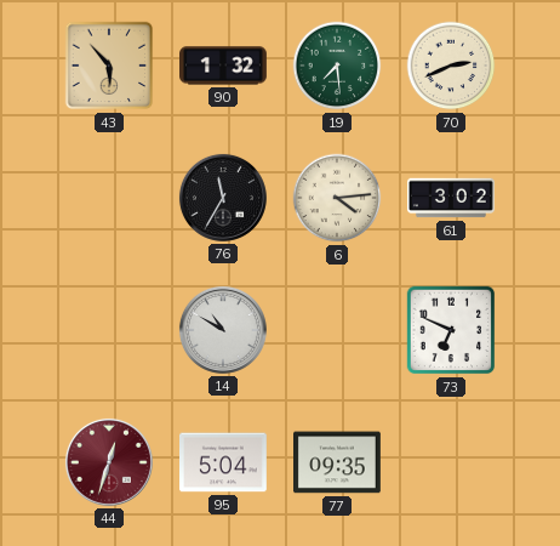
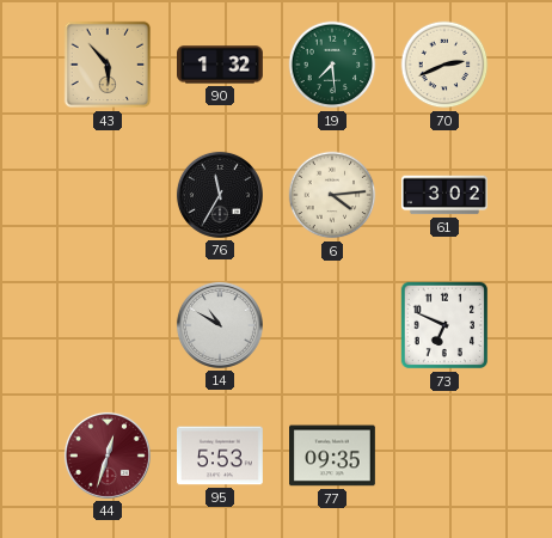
95: 5:04 -> 5:53
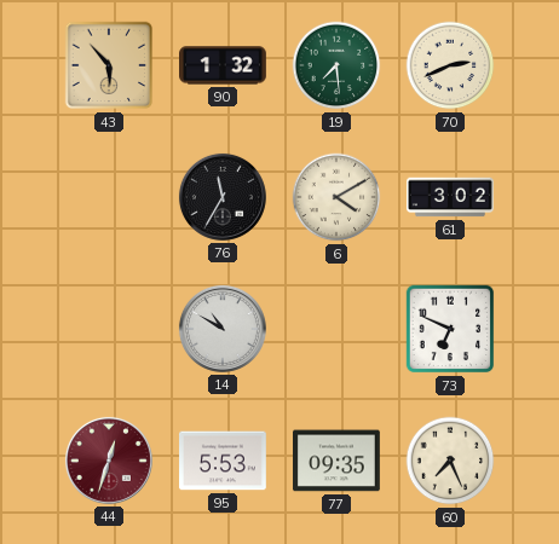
6: 4:14 -> 4:10
60: none -> 7:26
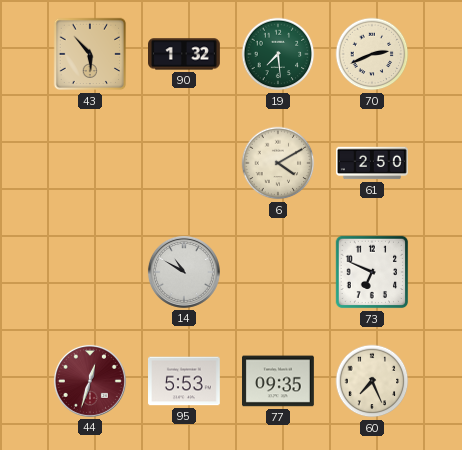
76: 11:35 -> none
61: 3:02 -> 2:50
